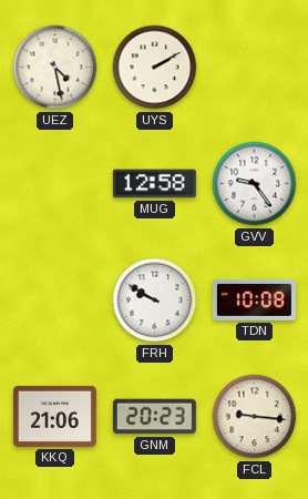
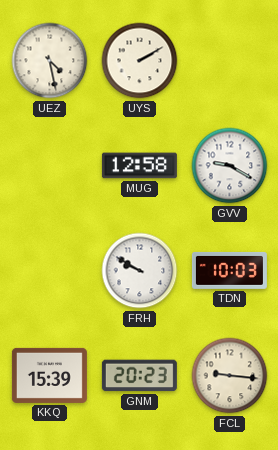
GVV: 9:24 -> 9:20
TDN: 10:08 -> 10:03
KKQ: 21:06 -> 15:39
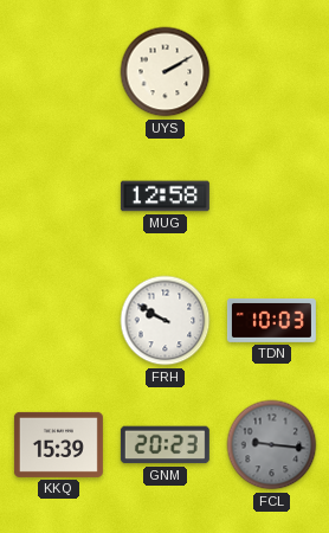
UEZ: 4:28 -> none
GVV: 9:20 -> none
FCL dial: cream -> grey
